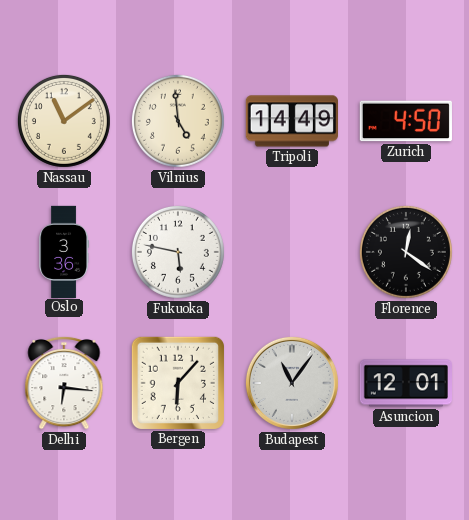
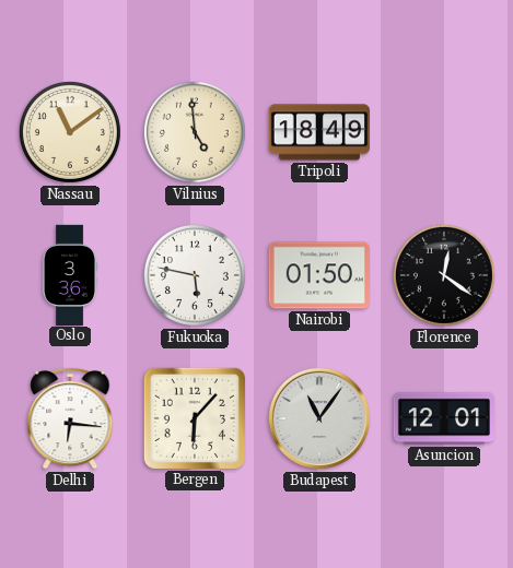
Tripoli: 14:49 -> 18:49
Zurich: 4:50 -> none
Nairobi: none -> 01:50
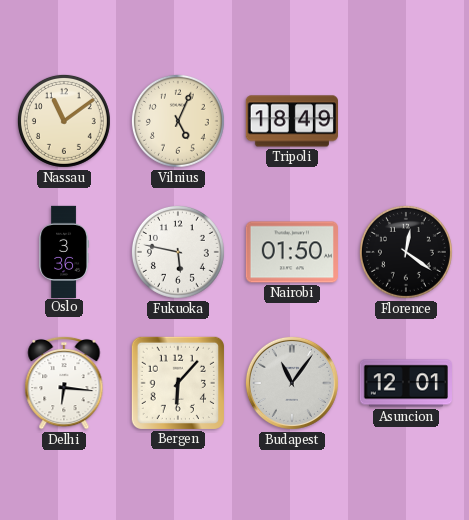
Vilnius: 4:59 -> 5:04
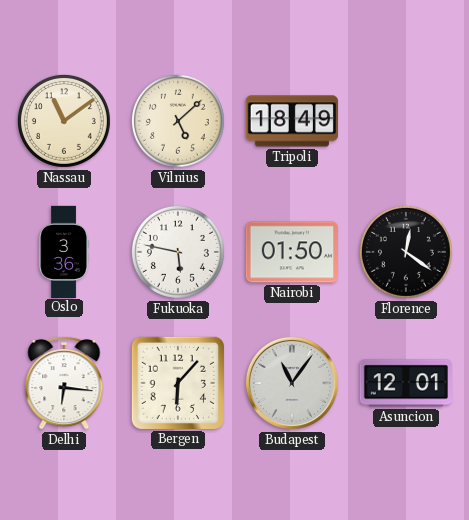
Vilnius: 5:04 -> 5:08
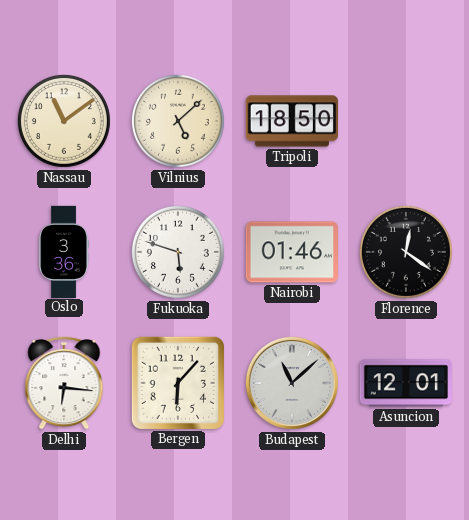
Tripoli: 18:49 -> 18:50
Fukuoka: 5:47 -> 5:48
Nairobi: 01:50 -> 01:46
Budapest: 11:06 -> 11:08
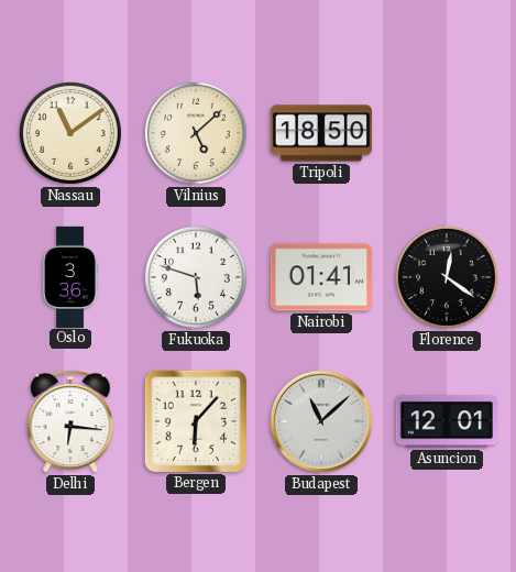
Nairobi: 01:46 -> 01:41
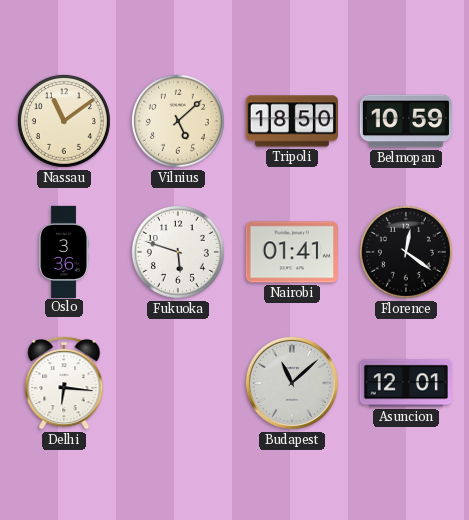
Belmopan: none -> 10:59
Bergen: 6:07 -> none
